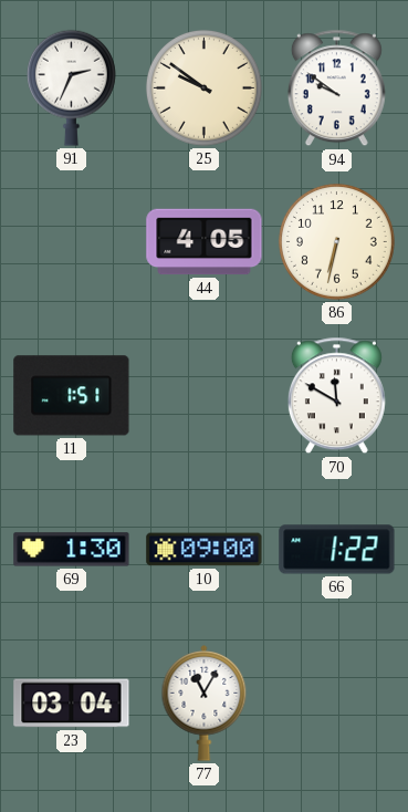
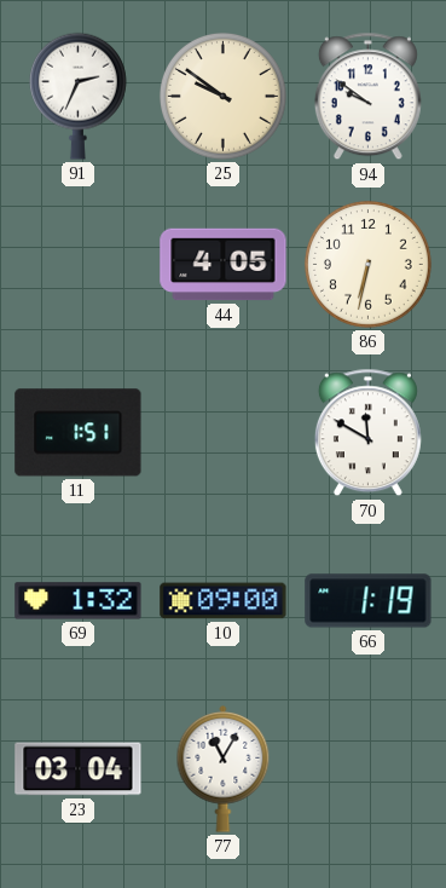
69: 1:30 -> 1:32
66: 1:22 -> 1:19
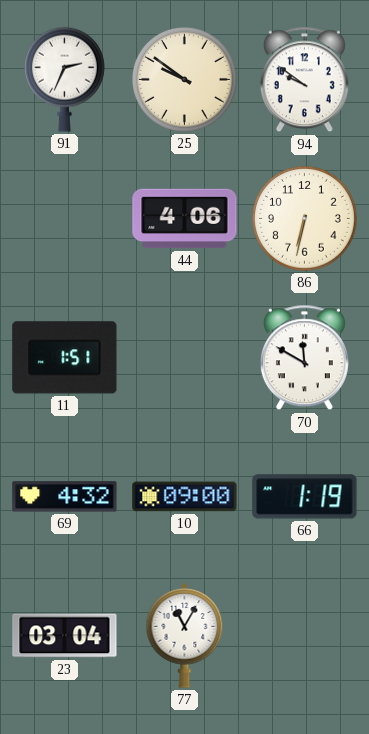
44: 4:05 -> 4:06
69: 1:32 -> 4:32
